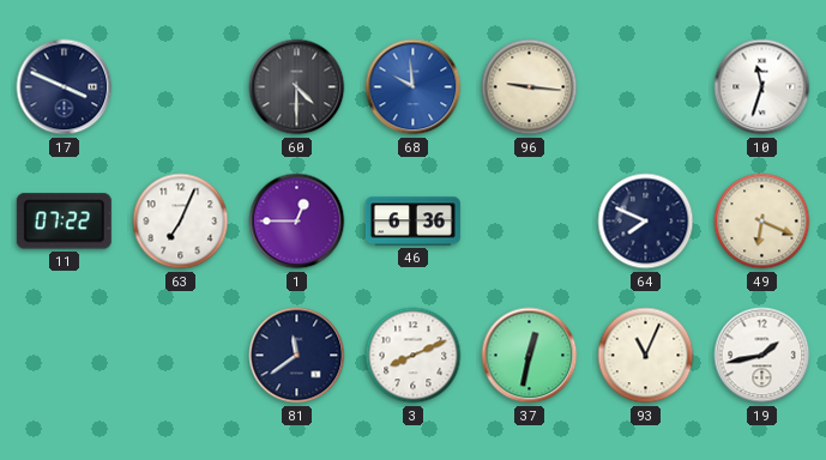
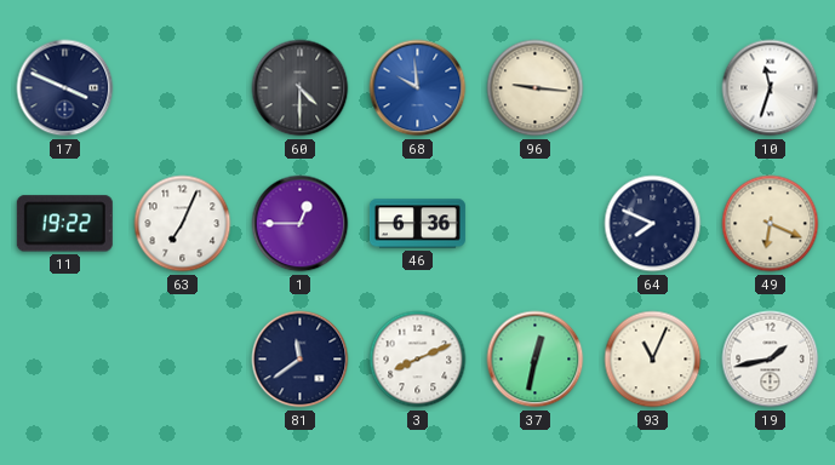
11: 07:22 -> 19:22
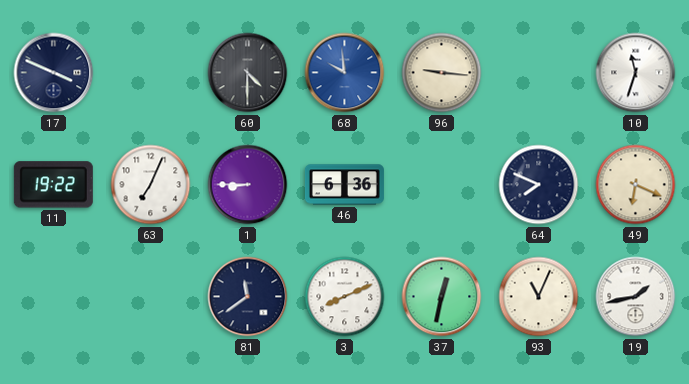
1: 12:45 -> 8:45
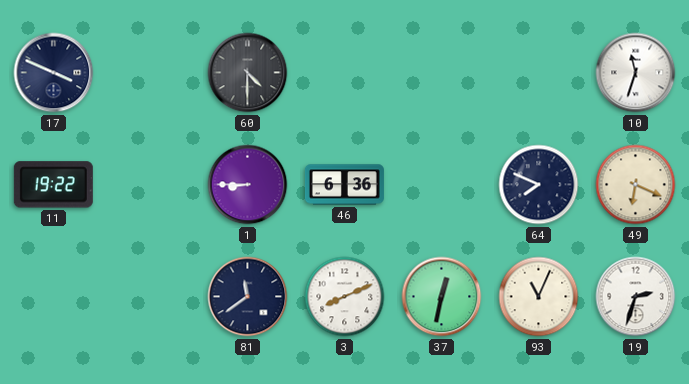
68: 9:59 -> none
96: 9:16 -> none
63: 7:04 -> none
19: 1:43 -> 2:33
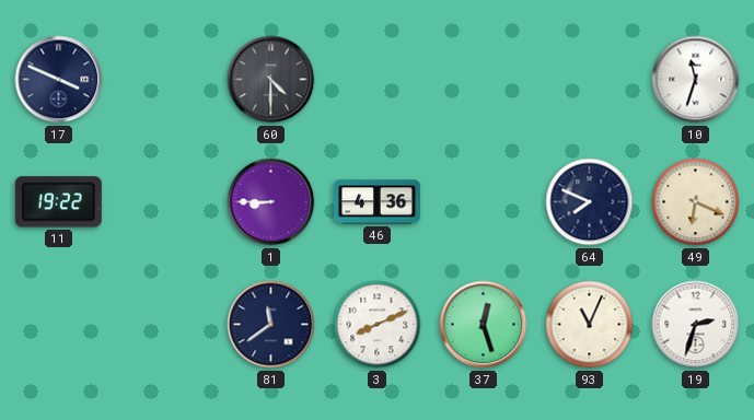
46: 6:36 -> 4:36
37: 12:32 -> 12:27
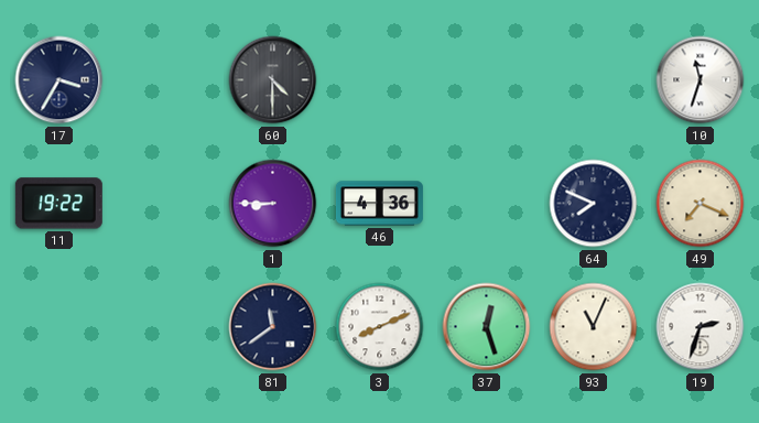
17: 3:49 -> 3:35
49: 6:19 -> 7:19
